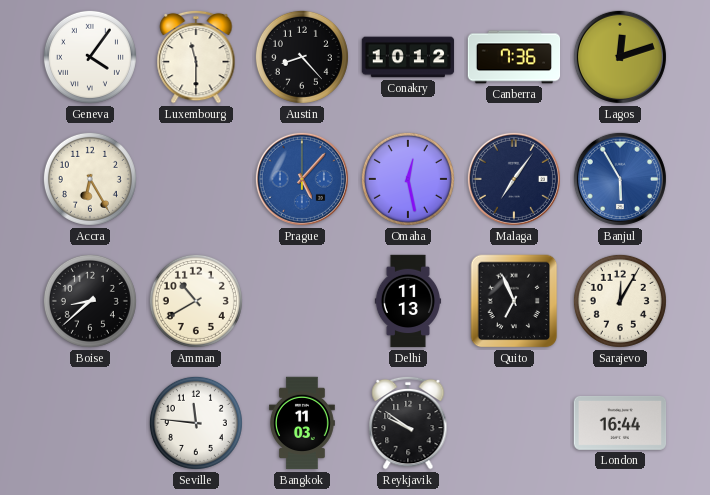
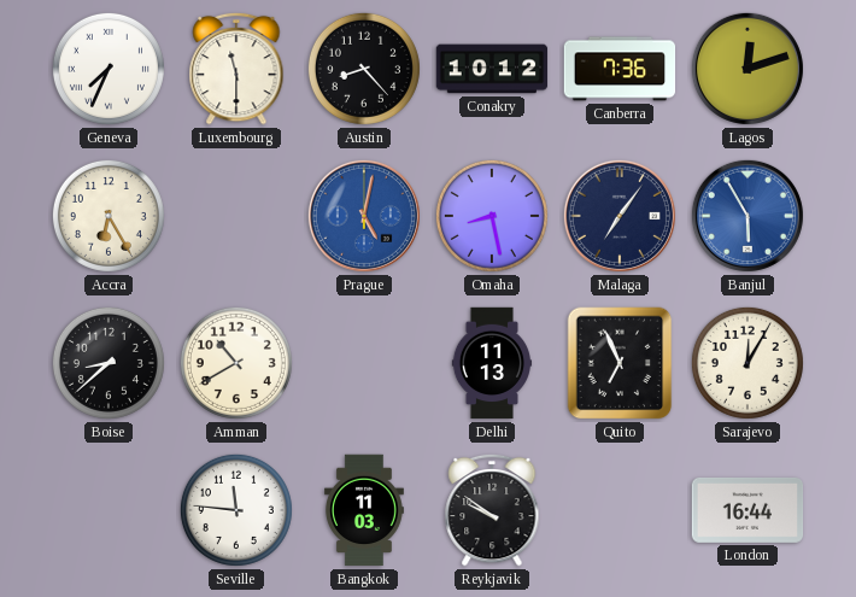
Geneva: 4:06 -> 7:34
Prague: 5:07 -> 5:02
Omaha: 12:28 -> 8:28
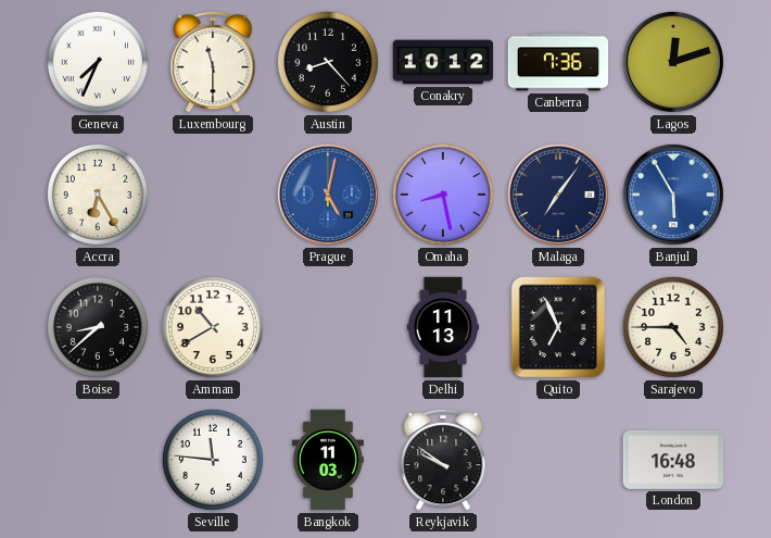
Sarajevo: 12:05 -> 4:45
London: 16:44 -> 16:48
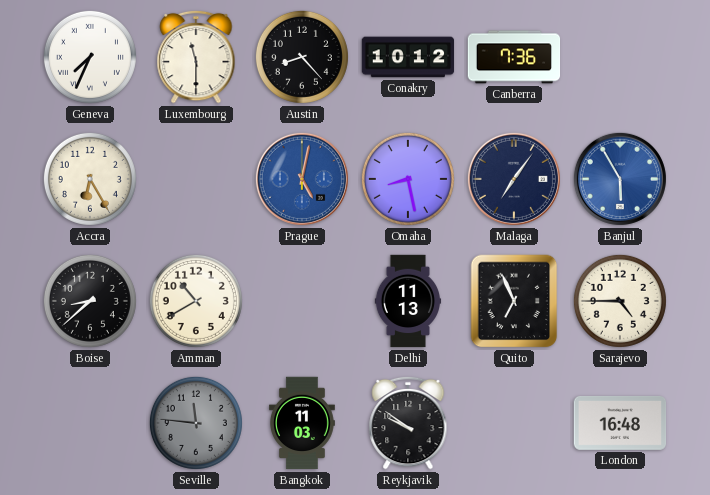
Lagos: 12:12 -> none
Seville dial: white -> grey
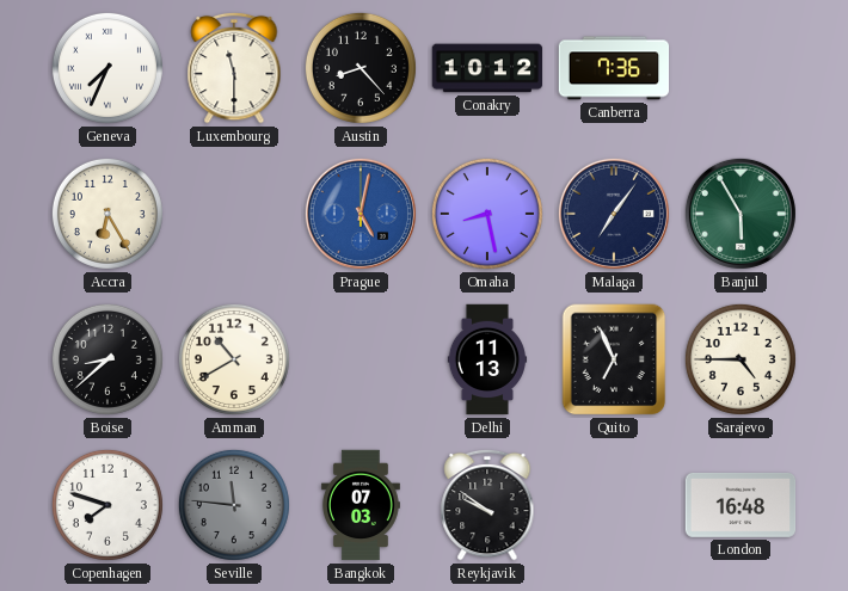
Banjul dial: blue -> green
Copenhagen: none -> 7:48
Bangkok: 11:03 -> 07:03
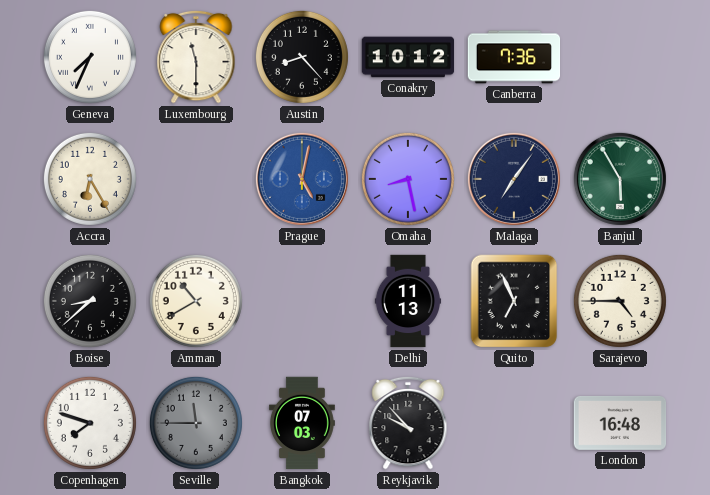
Seville: 11:46 -> 11:45
Reykjavik: 9:51 -> 9:53
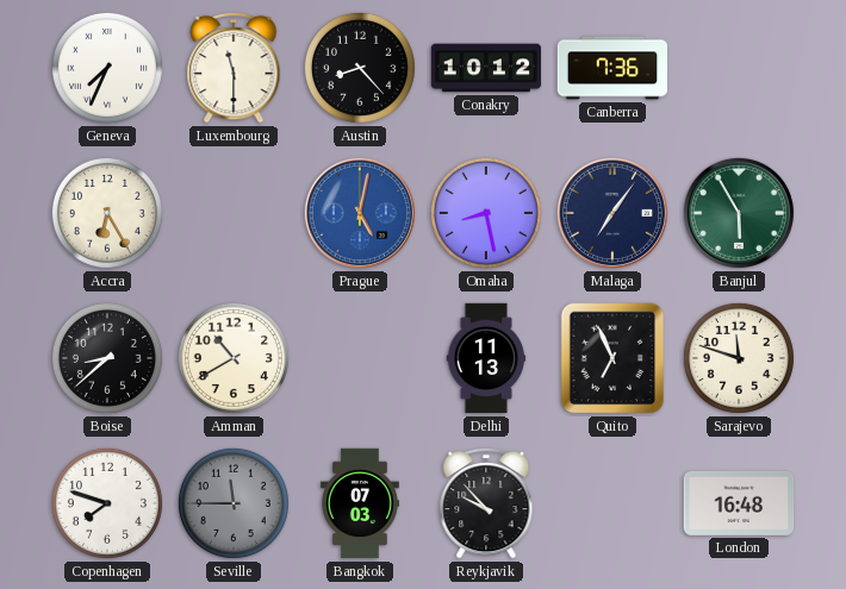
Sarajevo: 4:45 -> 11:48
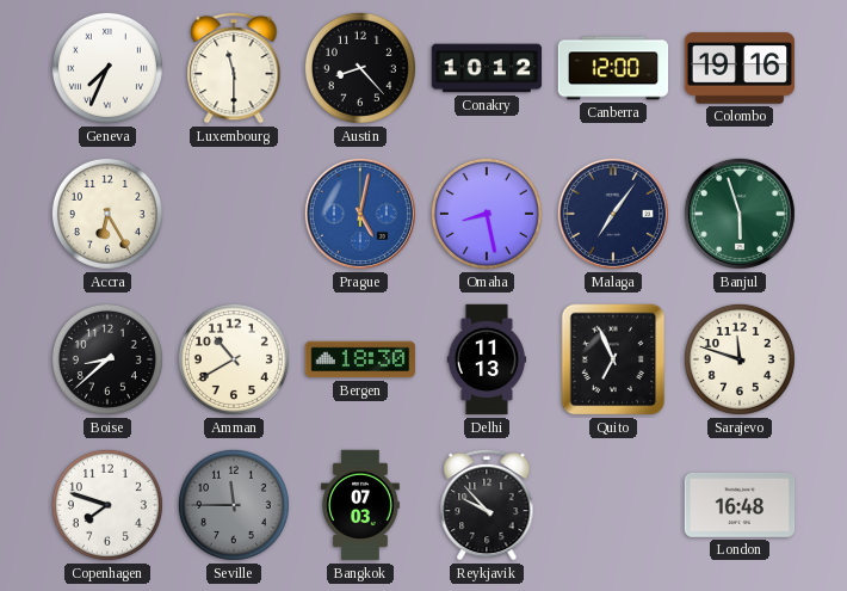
Canberra: 7:36 -> 12:00
Colombo: none -> 19:16
Banjul: 5:55 -> 5:57
Bergen: none -> 18:30
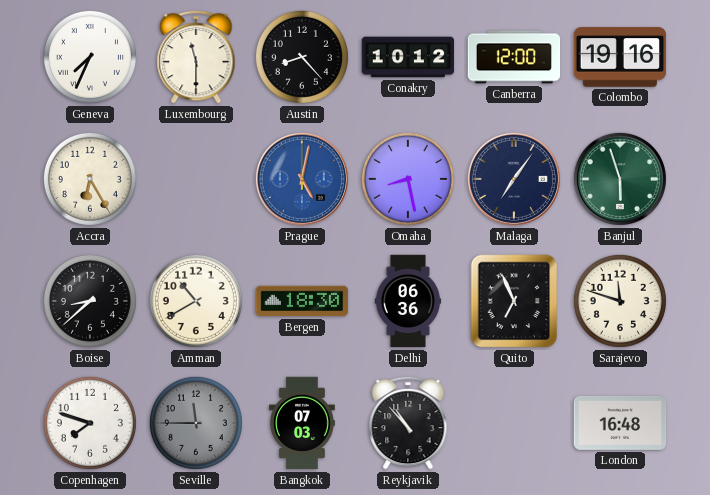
Delhi: 11:13 -> 06:36
Reykjavik: 9:53 -> 10:53
